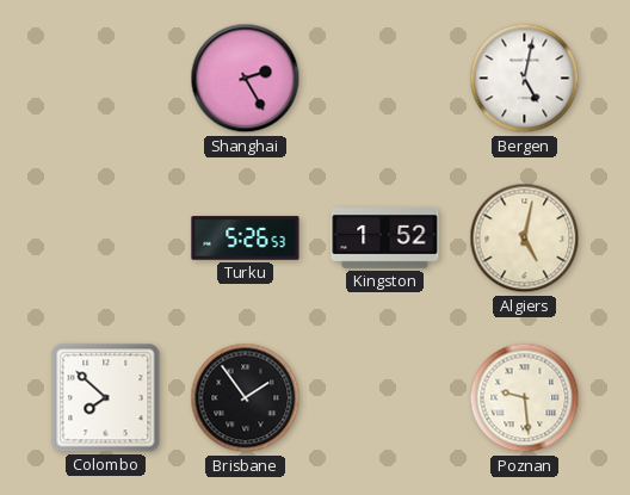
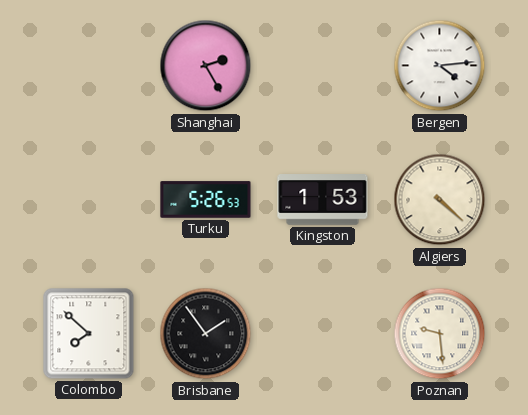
Bergen: 5:02 -> 4:14
Kingston: 1:52 -> 1:53
Algiers: 5:02 -> 4:22
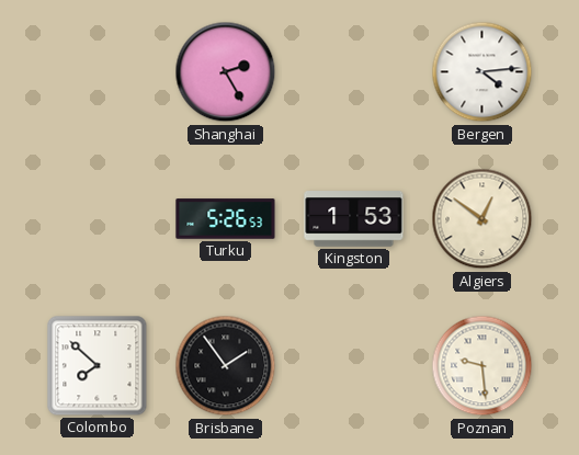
Algiers: 4:22 -> 12:51
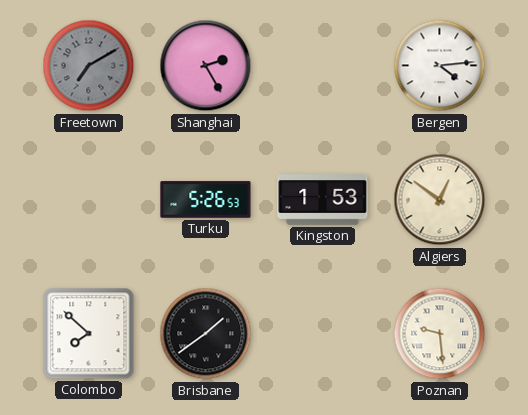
Freetown: none -> 7:10
Brisbane: 1:54 -> 1:39
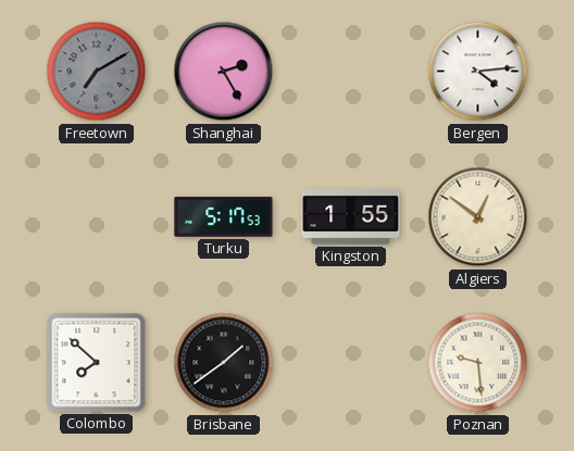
Turku: 5:26 -> 5:17
Kingston: 1:53 -> 1:55
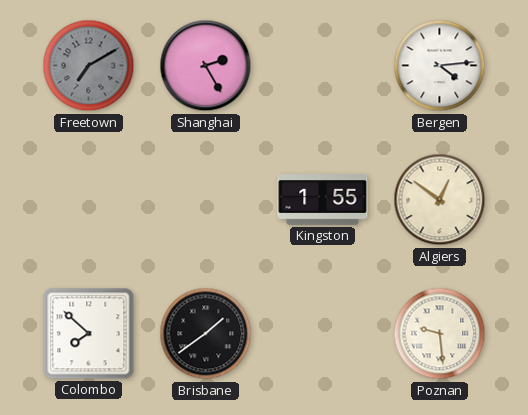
Turku: 5:17 -> none
